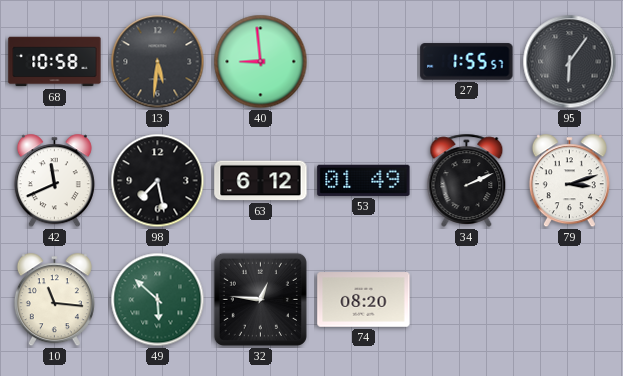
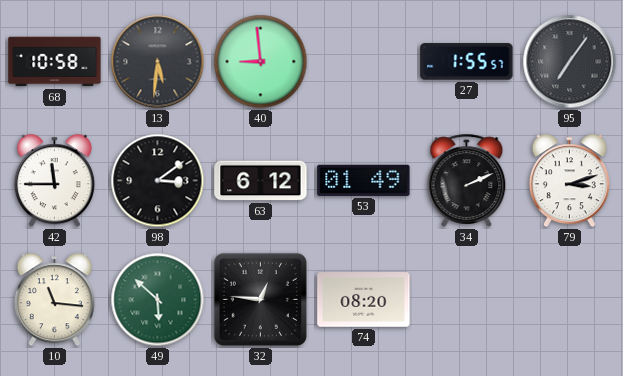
95: 6:06 -> 7:06
42: 11:41 -> 11:45
98: 7:28 -> 3:09
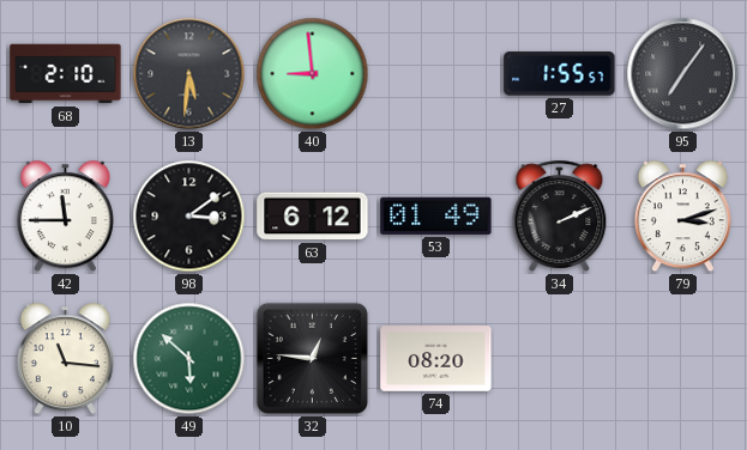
68: 10:58 -> 2:10
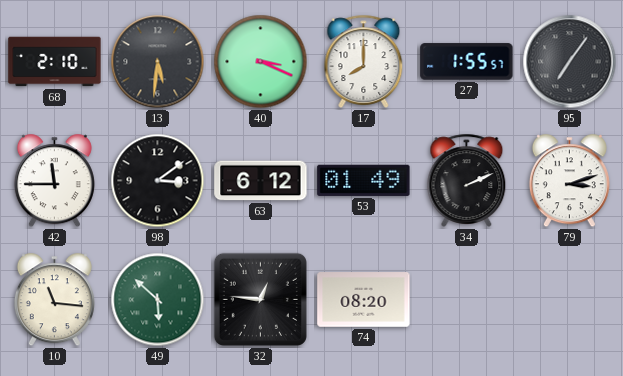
40: 8:59 -> 3:19
17: none -> 8:00
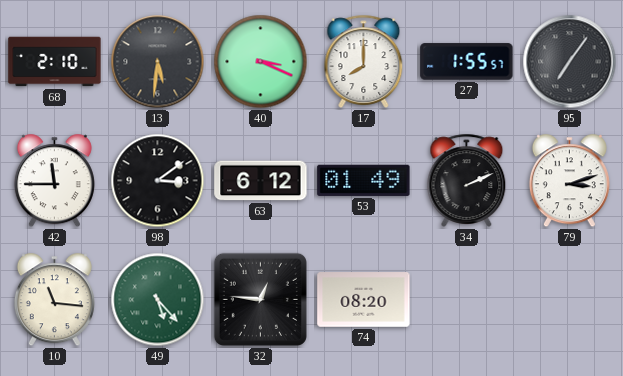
49: 5:52 -> 5:23
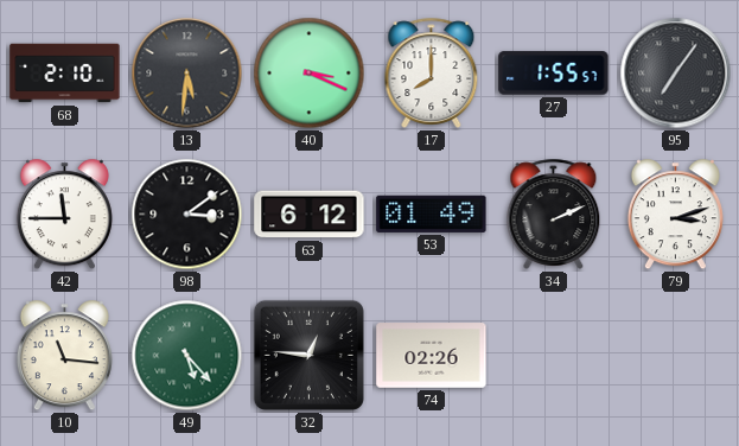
74: 08:20 -> 02:26
